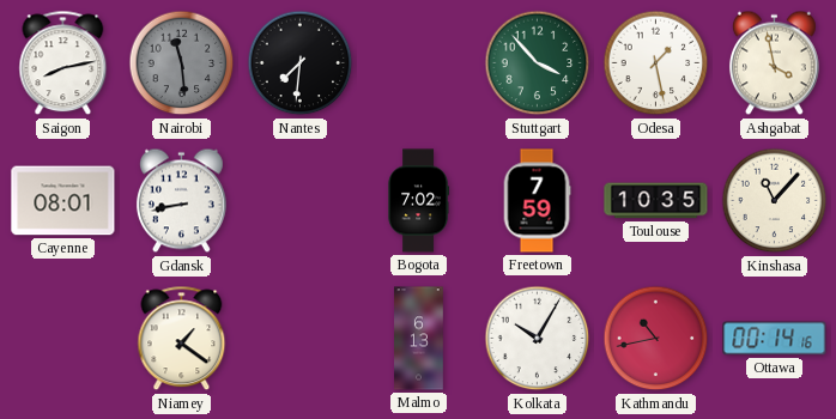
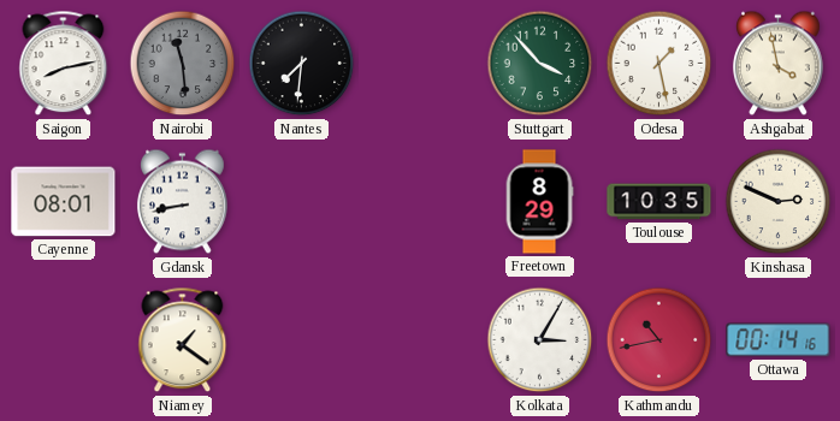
Bogota: 7:02 -> none
Freetown: 7:59 -> 8:29
Kinshasa: 11:07 -> 2:49
Malmo: 6:13 -> none
Kolkata: 10:05 -> 3:05
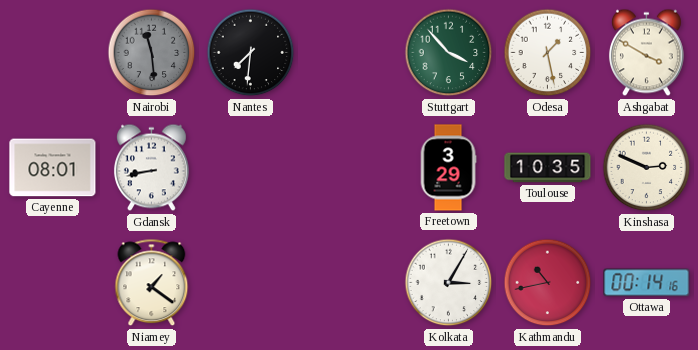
Saigon: 8:13 -> none
Ashgabat: 3:58 -> 3:50
Freetown: 8:29 -> 3:29
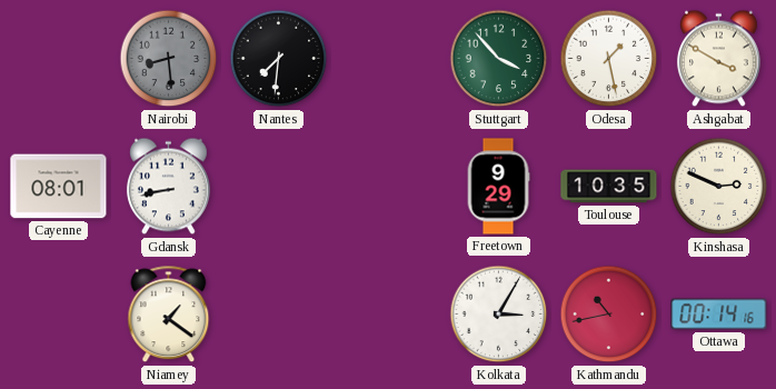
Nairobi: 11:29 -> 8:29
Freetown: 3:29 -> 9:29
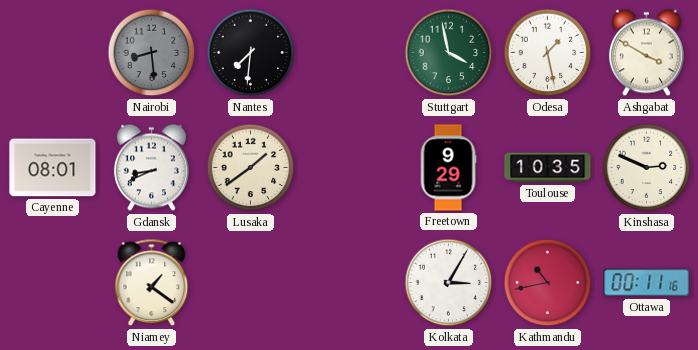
Stuttgart: 3:53 -> 3:58
Gdansk: 8:43 -> 8:41
Lusaka: none -> 1:39
Ottawa: 00:14 -> 00:11
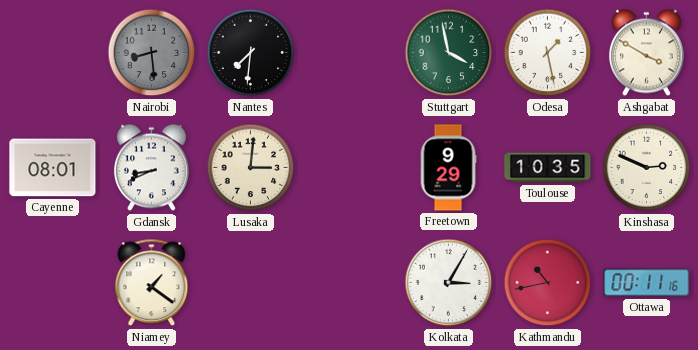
Lusaka: 1:39 -> 3:01
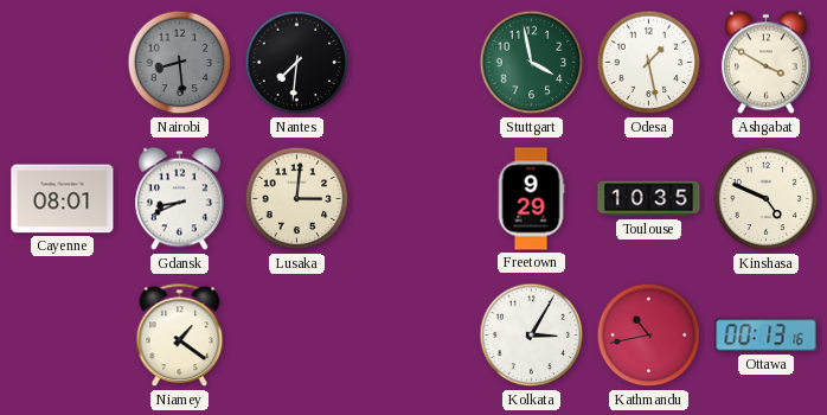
Kinshasa: 2:49 -> 4:49
Ottawa: 00:11 -> 00:13
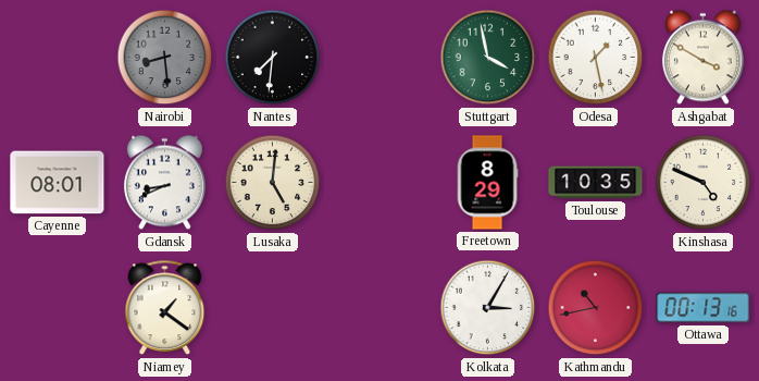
Lusaka: 3:01 -> 5:01
Freetown: 9:29 -> 8:29
